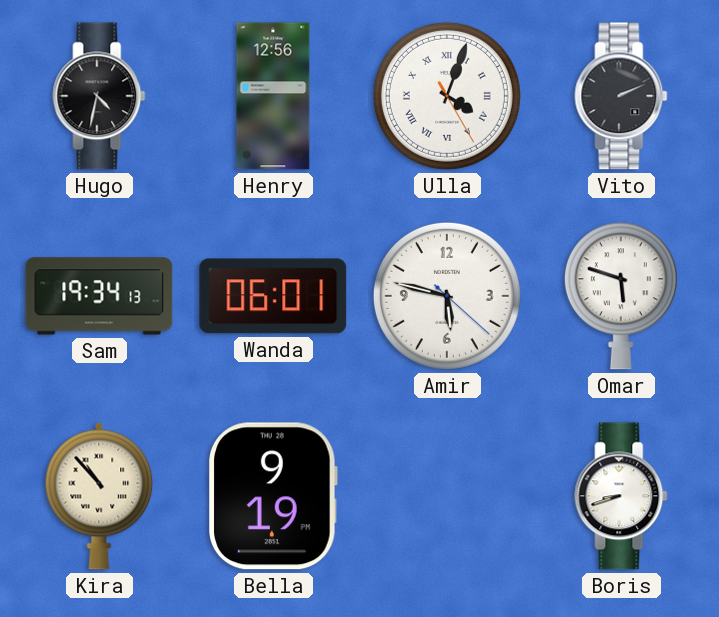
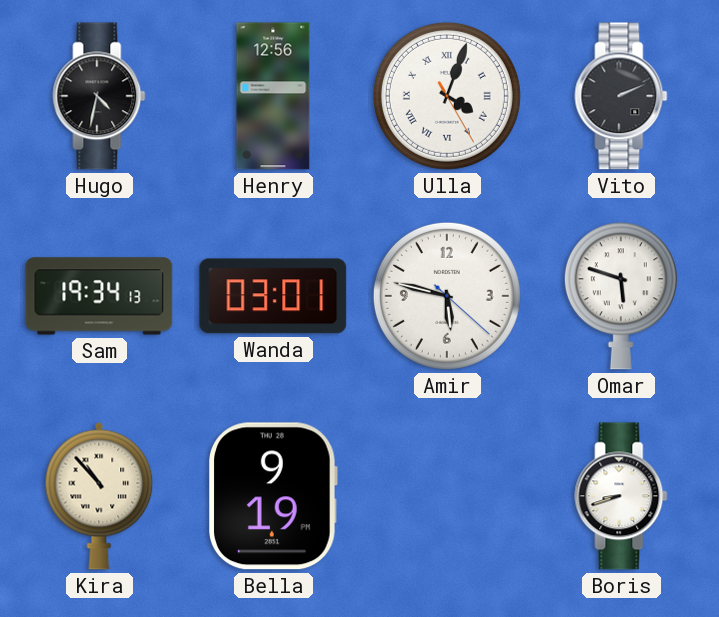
Wanda: 06:01 -> 03:01
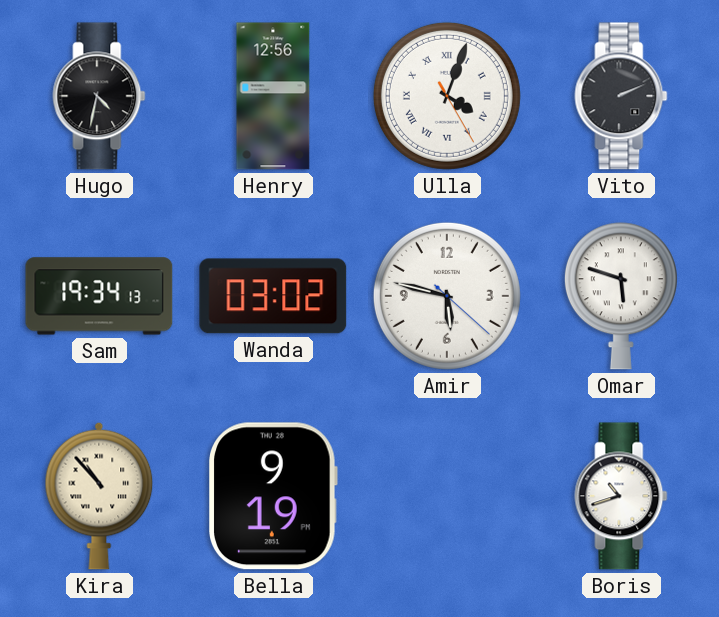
Wanda: 03:01 -> 03:02
Boris: 8:42 -> 10:42
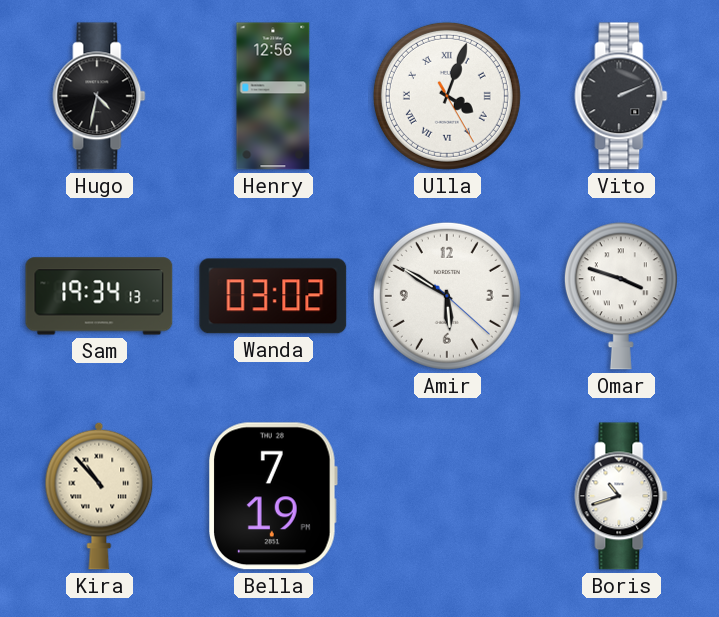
Amir: 5:47 -> 5:50
Omar: 5:48 -> 3:48
Bella: 9:19 -> 7:19
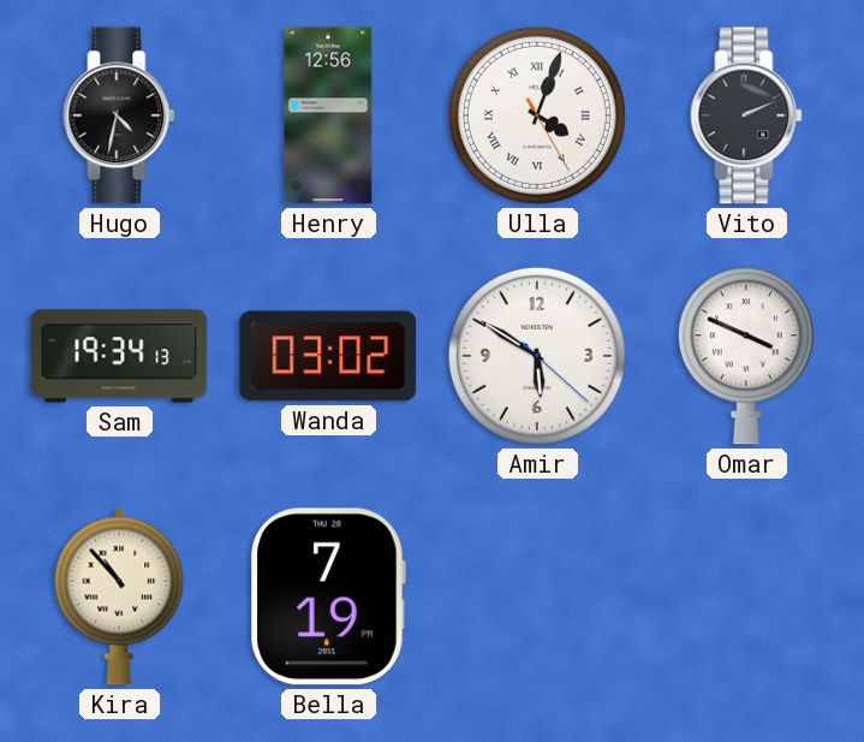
Omar: 3:48 -> 3:49
Boris: 10:42 -> none
